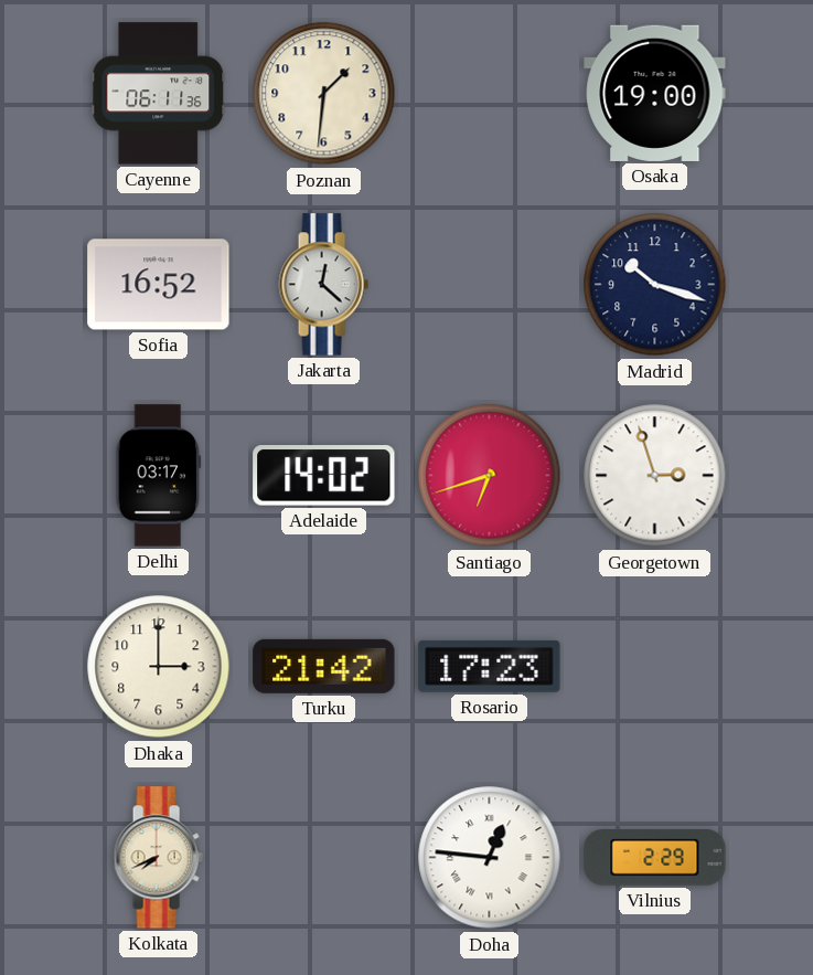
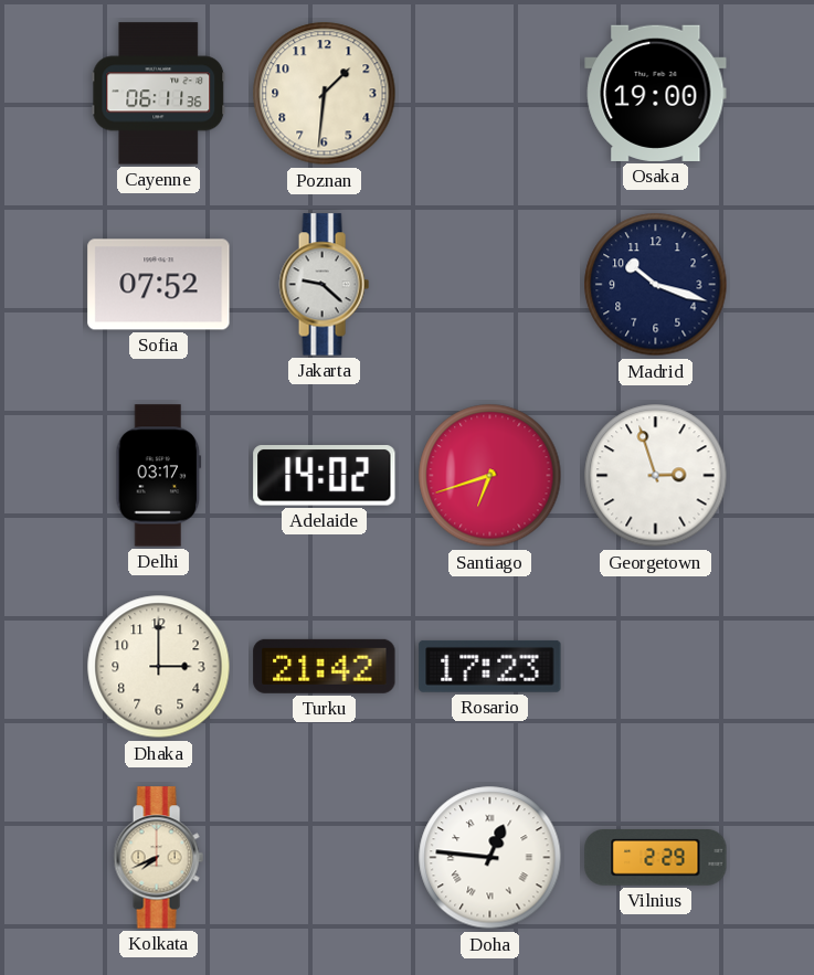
Sofia: 16:52 -> 07:52
Jakarta: 12:22 -> 9:22
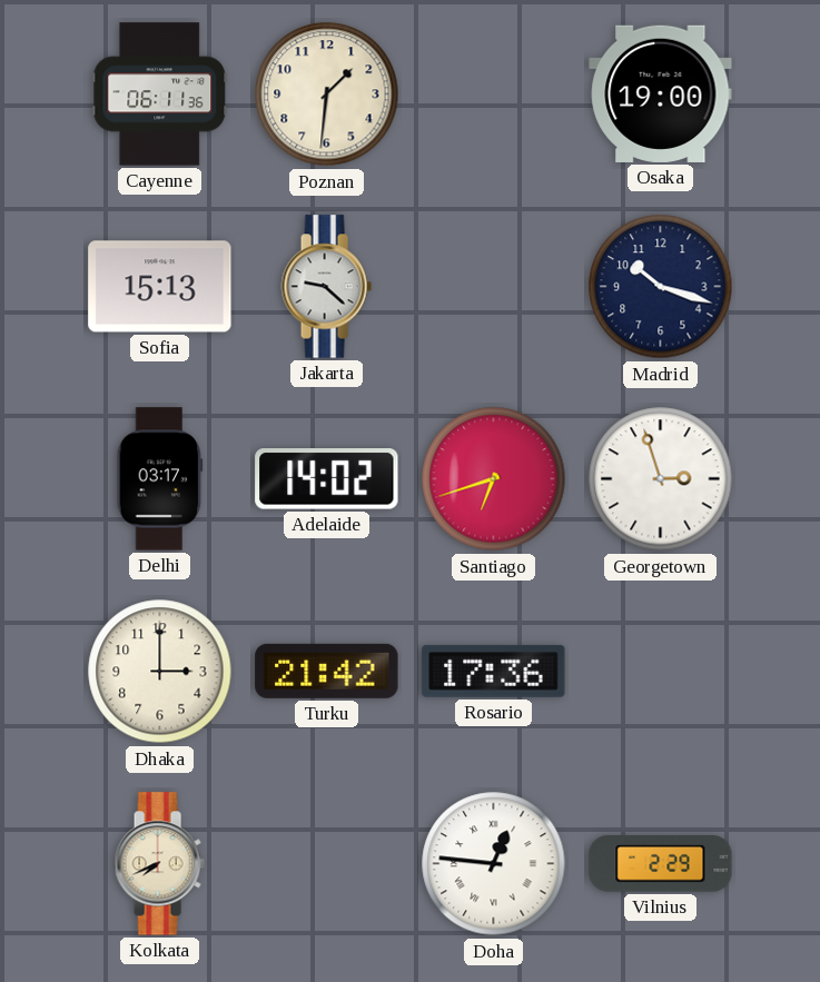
Sofia: 07:52 -> 15:13
Rosario: 17:23 -> 17:36
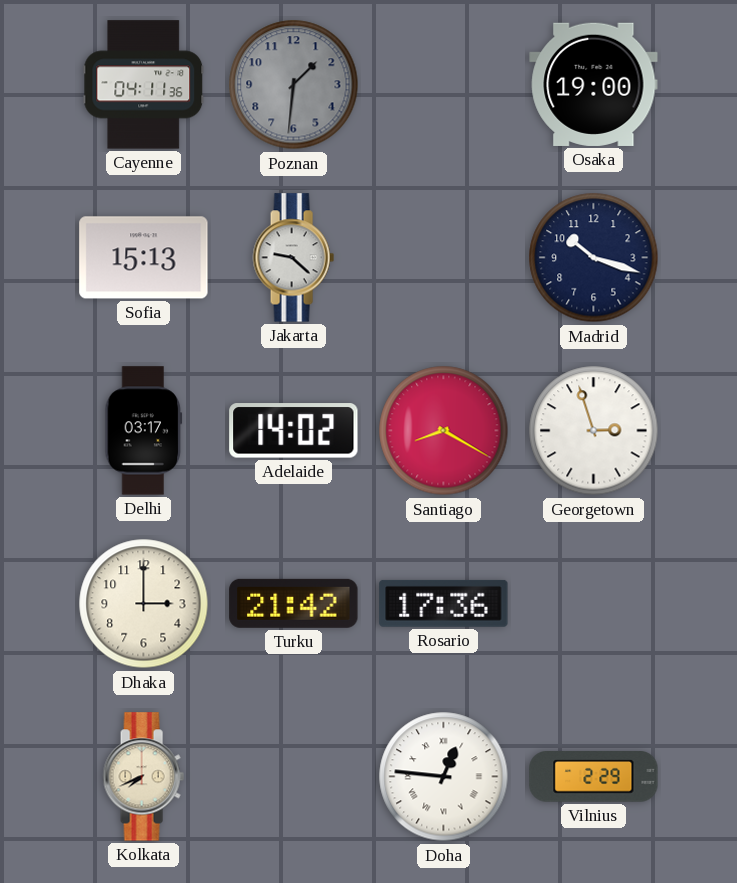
Cayenne: 06:11 -> 04:11
Poznan dial: cream -> grey
Santiago: 6:42 -> 8:20
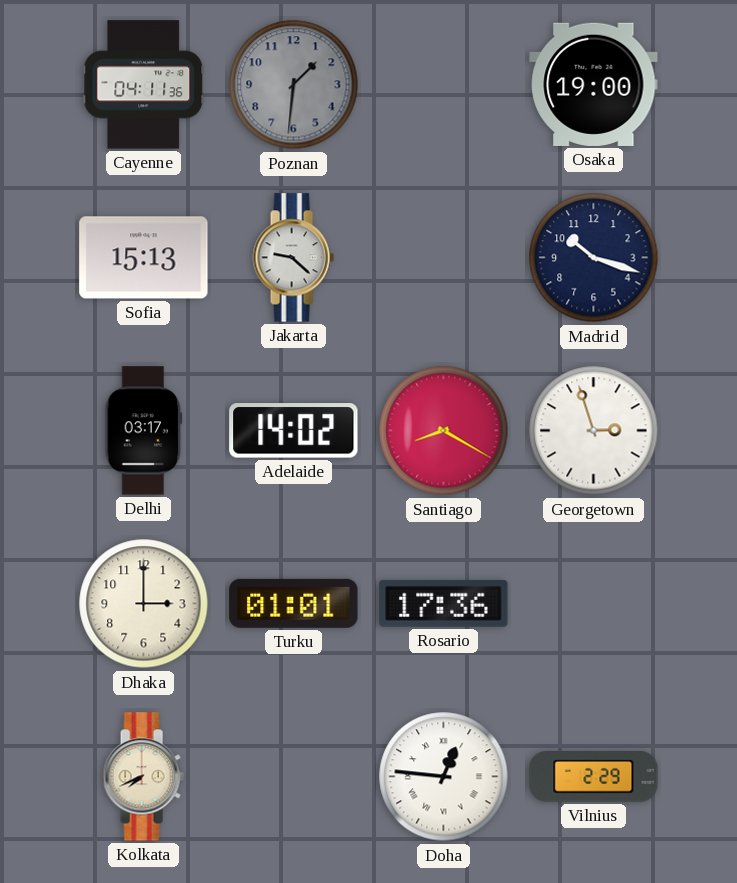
Turku: 21:42 -> 01:01
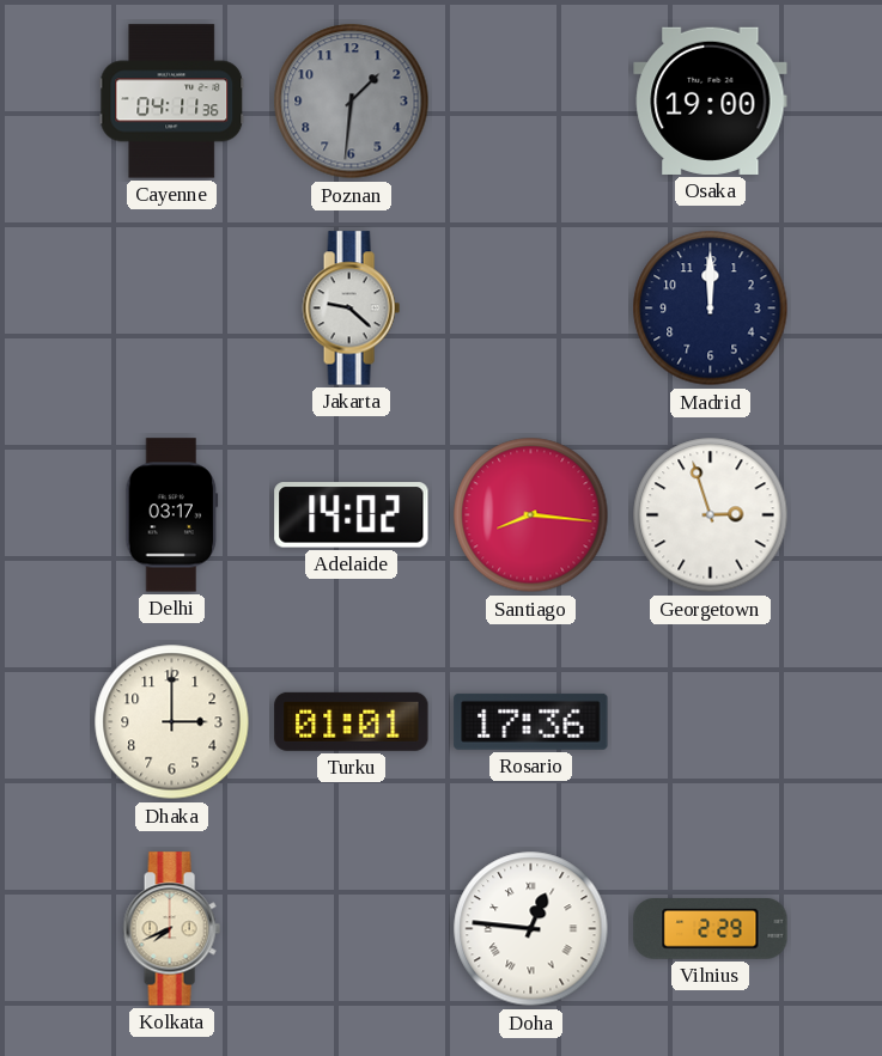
Sofia: 15:13 -> none
Madrid: 10:18 -> 12:00
Santiago: 8:20 -> 8:16
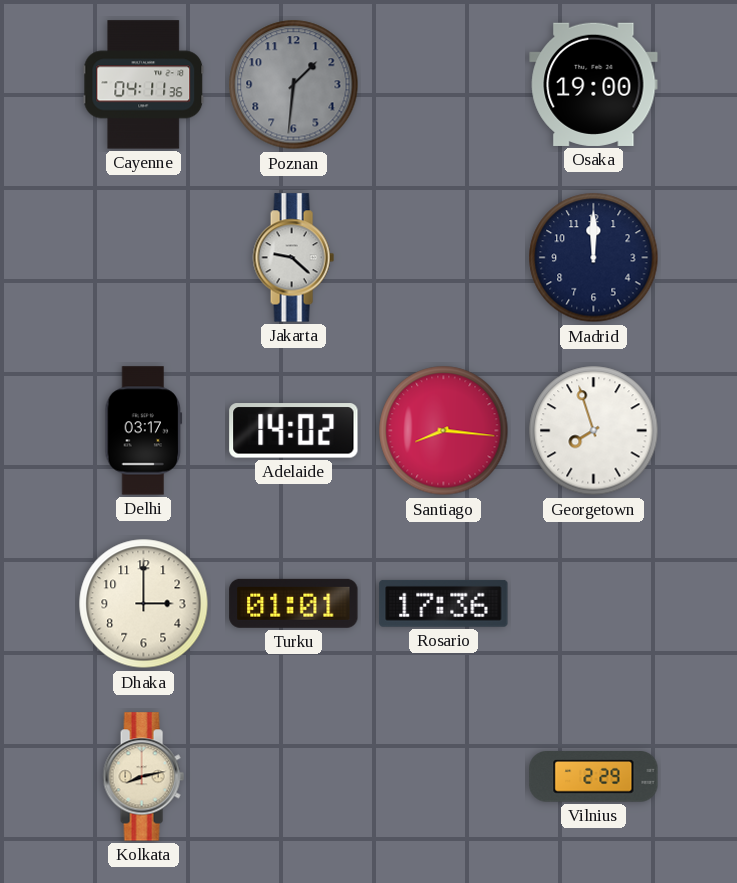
Georgetown: 2:57 -> 7:57
Kolkata: 7:41 -> 8:13
Doha: 12:46 -> none
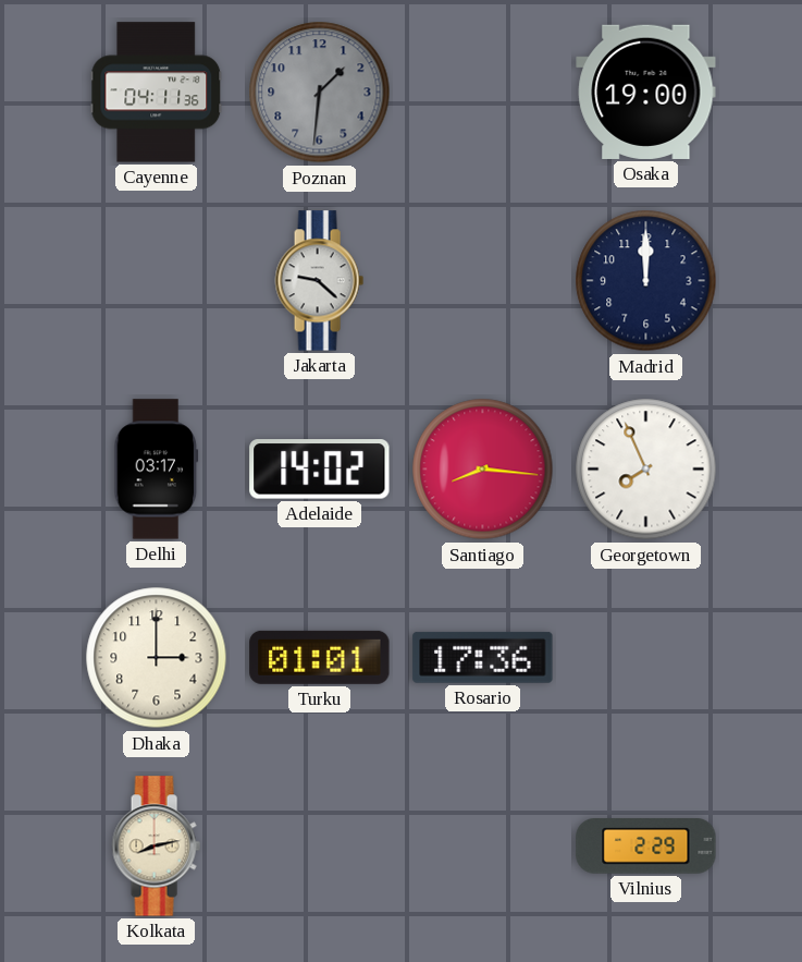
Georgetown: 7:57 -> 7:56
